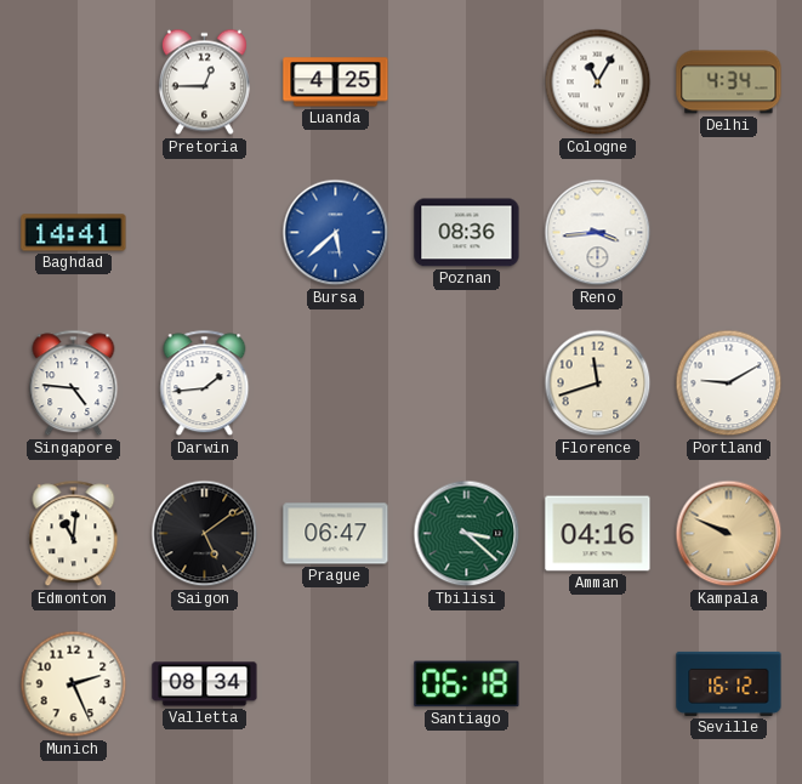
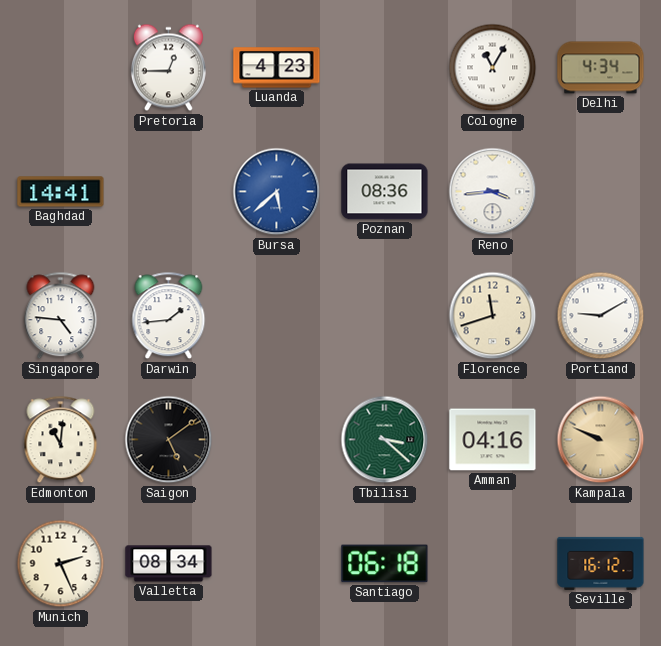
Luanda: 4:25 -> 4:23
Prague: 06:47 -> none
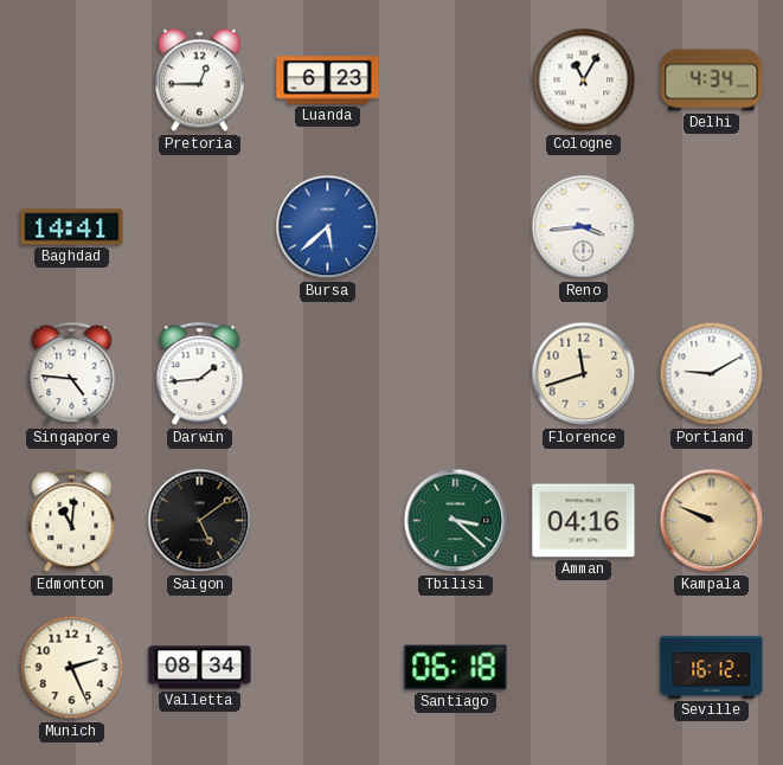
Luanda: 4:23 -> 6:23
Poznan: 08:36 -> none
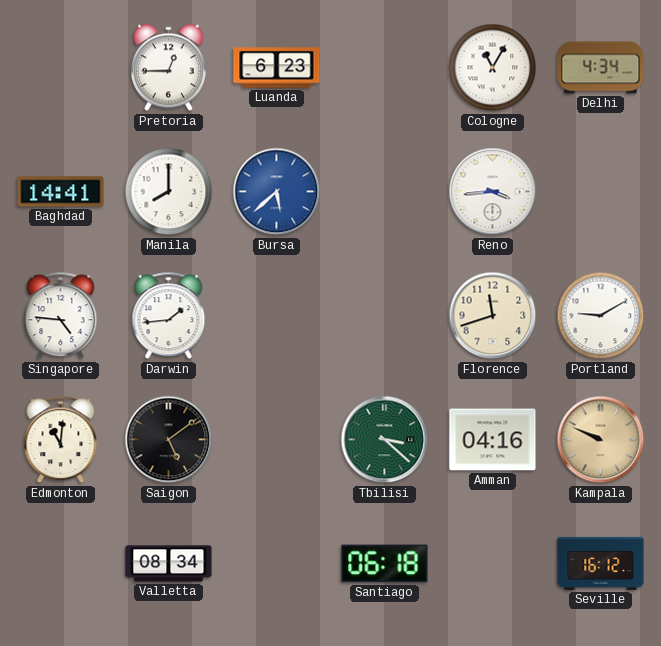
Manila: none -> 8:00
Munich: 2:26 -> none
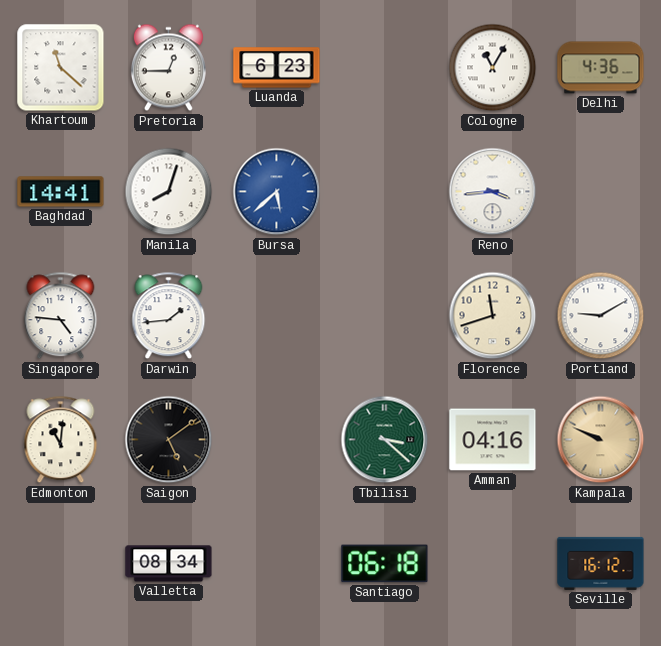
Khartoum: none -> 11:22
Delhi: 4:34 -> 4:36
Manila: 8:00 -> 8:03
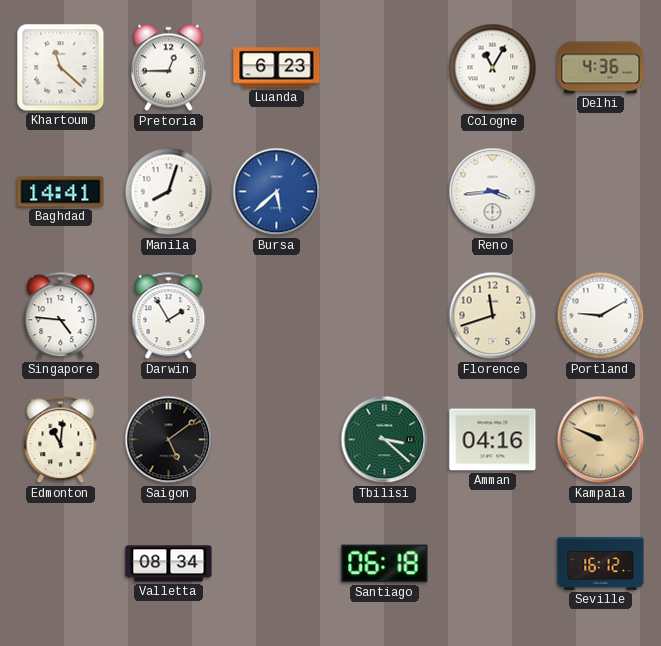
Darwin: 1:44 -> 1:55
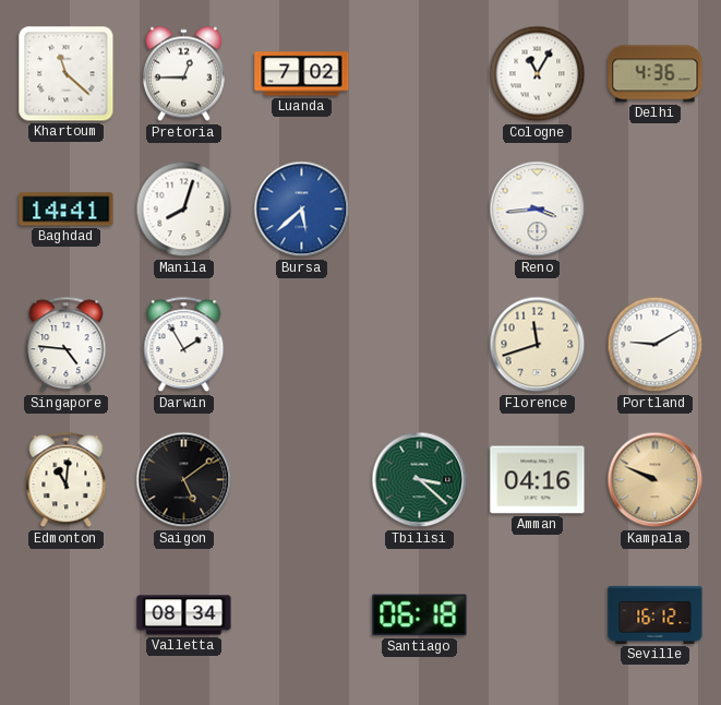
Luanda: 6:23 -> 7:02
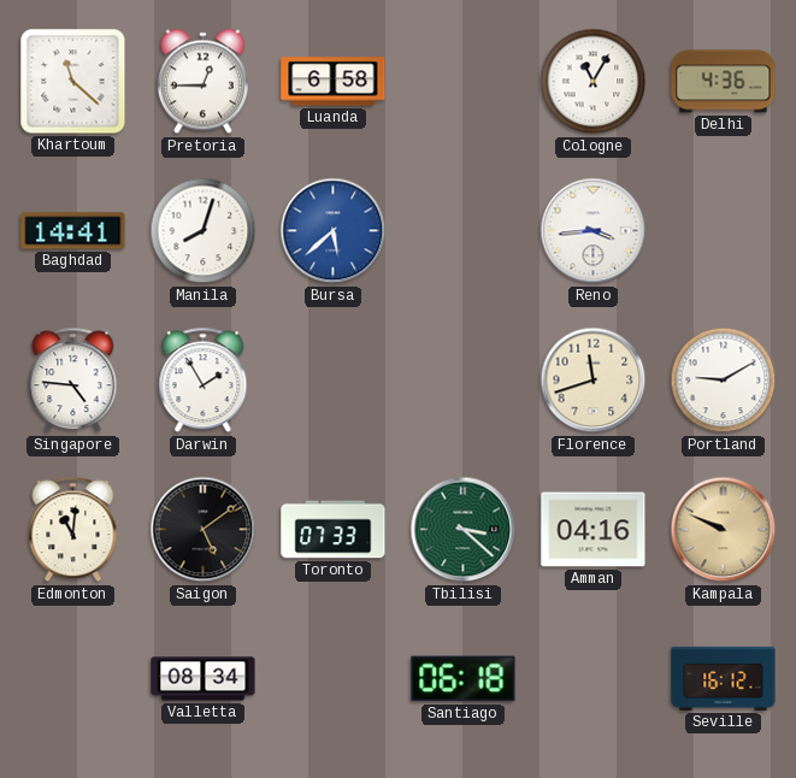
Luanda: 7:02 -> 6:58
Toronto: none -> 07:33
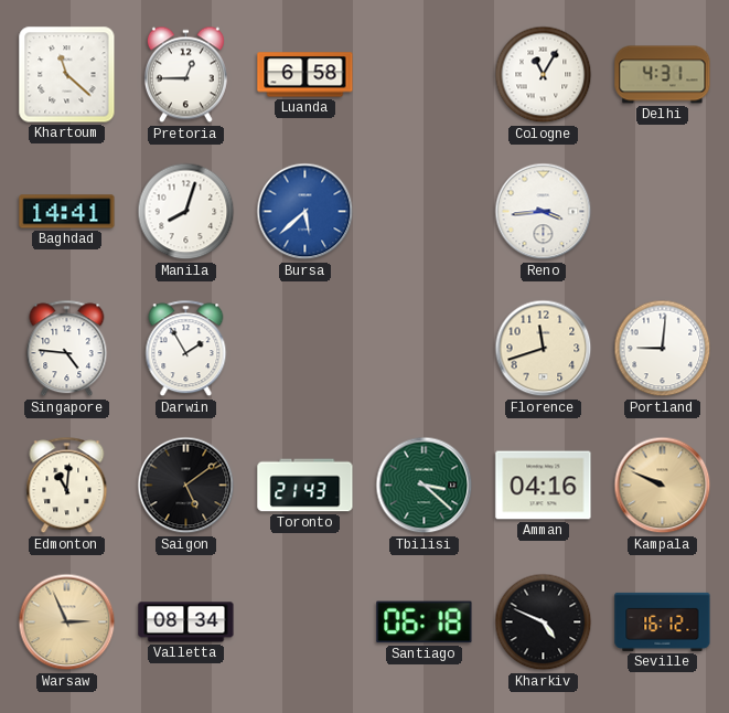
Delhi: 4:36 -> 4:31
Portland: 9:10 -> 9:01
Toronto: 07:33 -> 21:43
Warsaw: none -> 2:56
Kharkiv: none -> 4:49
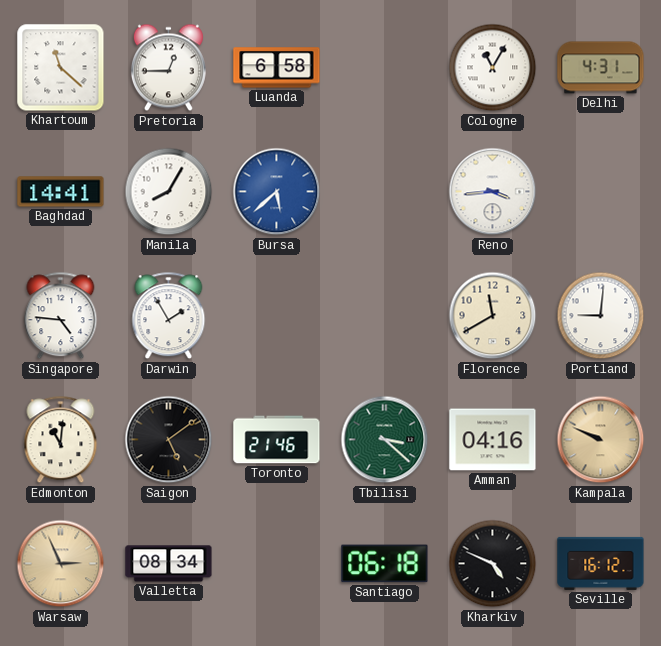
Manila: 8:03 -> 8:05
Florence: 11:42 -> 11:40
Toronto: 21:43 -> 21:46
